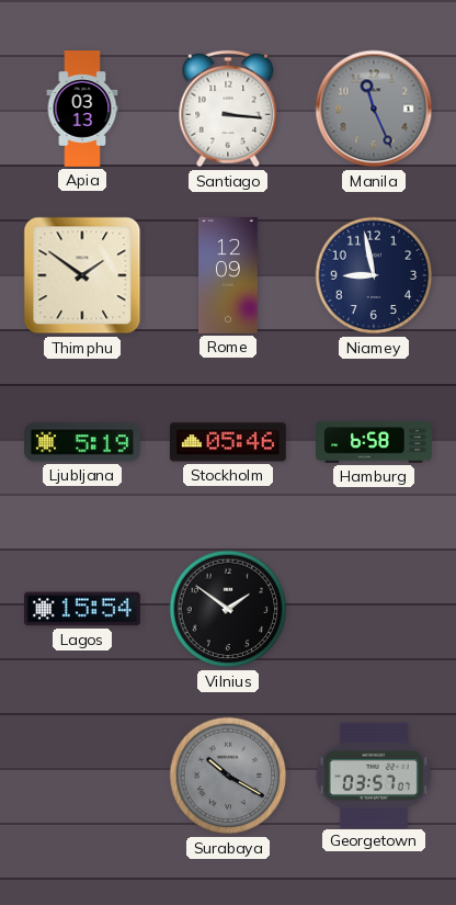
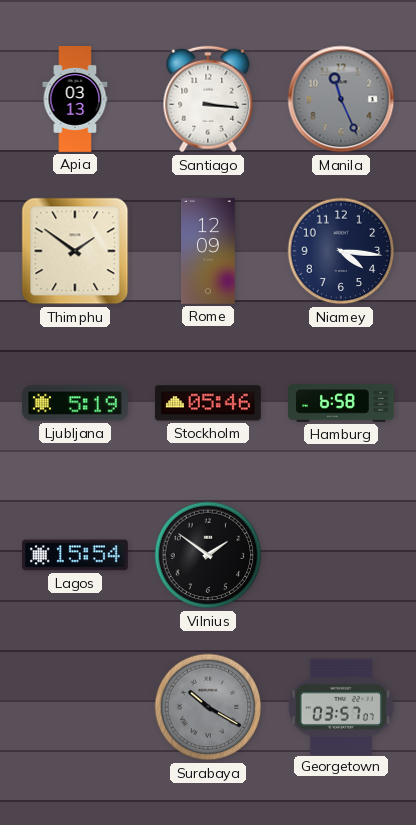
Niamey: 8:58 -> 4:16
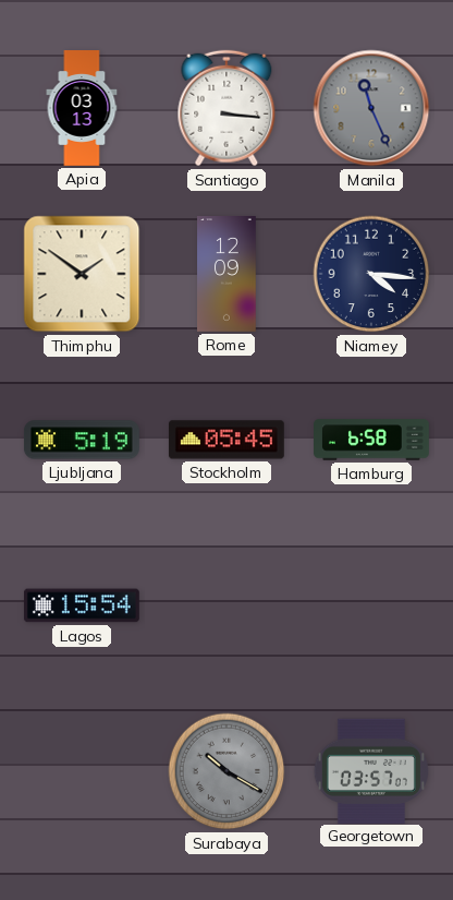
Stockholm: 05:46 -> 05:45
Vilnius: 1:51 -> none
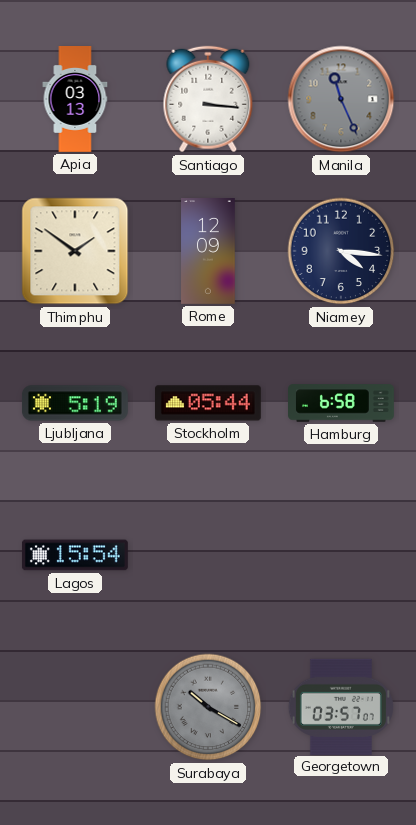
Stockholm: 05:45 -> 05:44
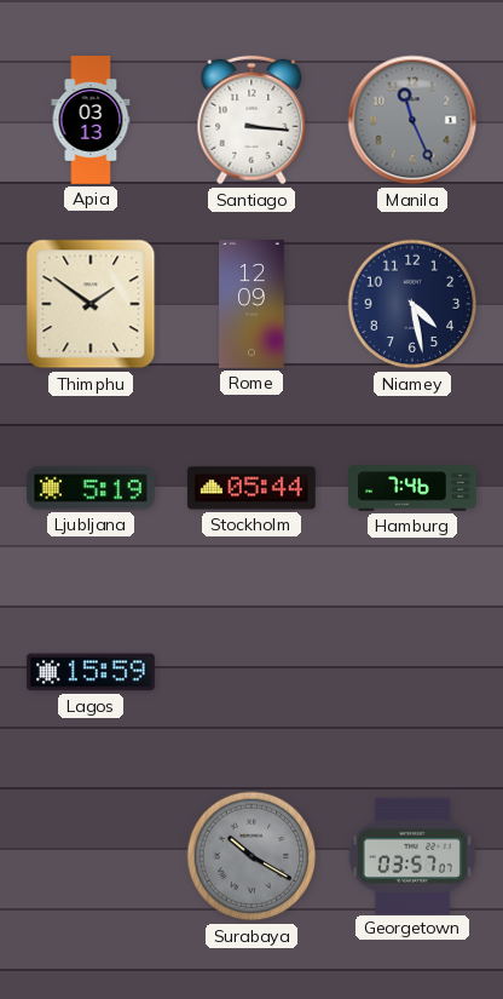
Niamey: 4:16 -> 4:28
Hamburg: 6:58 -> 7:46
Lagos: 15:54 -> 15:59
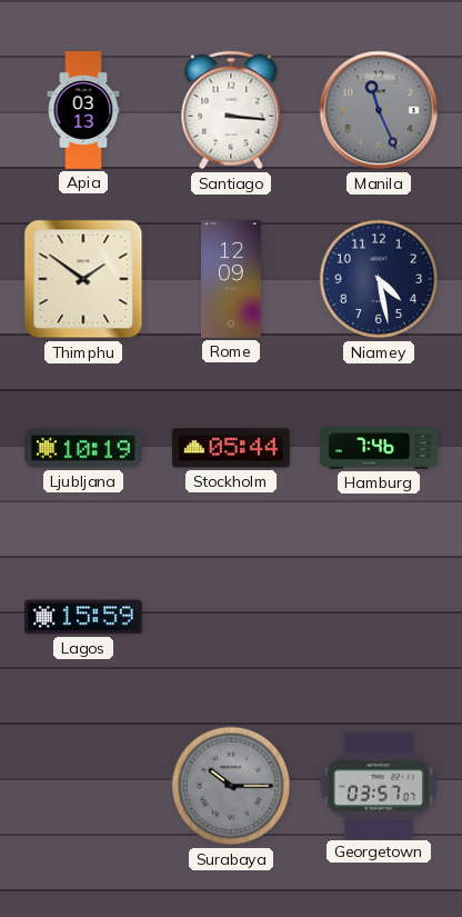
Ljubljana: 5:19 -> 10:19
Surabaya: 10:20 -> 10:15
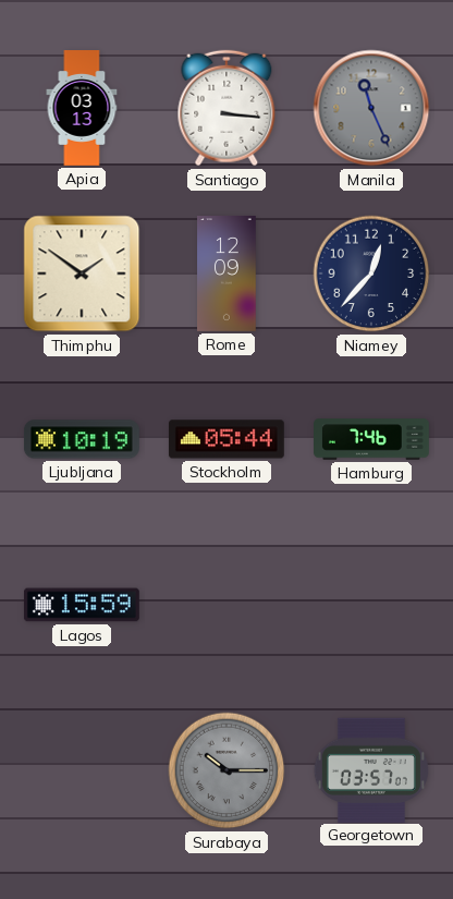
Niamey: 4:28 -> 12:37
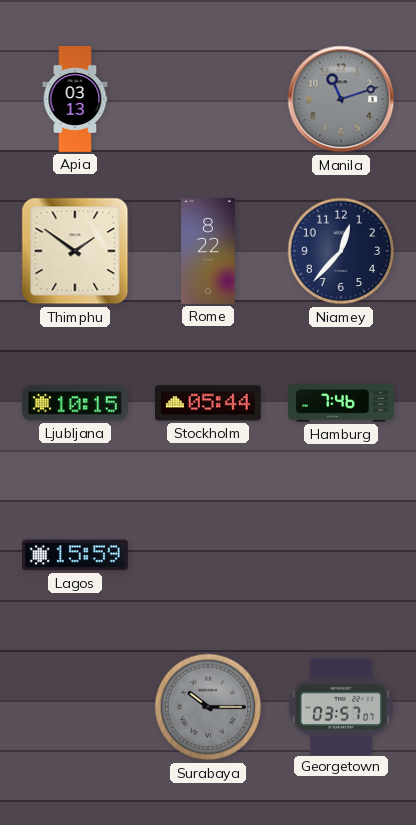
Santiago: 3:16 -> none
Manila: 11:26 -> 11:12
Rome: 12:09 -> 8:22
Ljubljana: 10:19 -> 10:15
